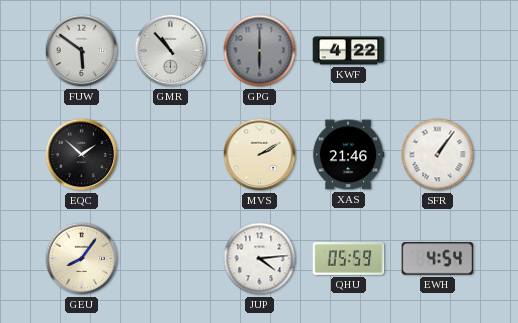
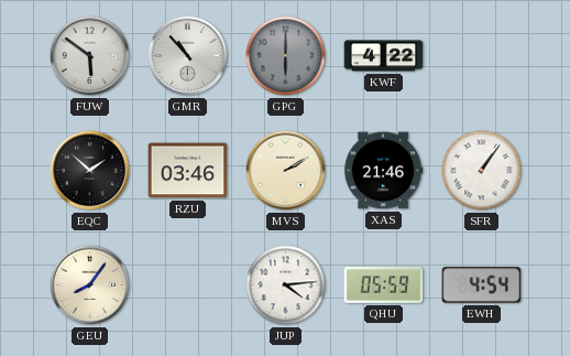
RZU: none -> 03:46
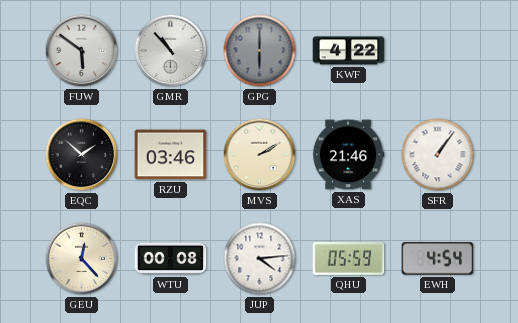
GEU: 8:06 -> 12:23
WTU: none -> 00:08
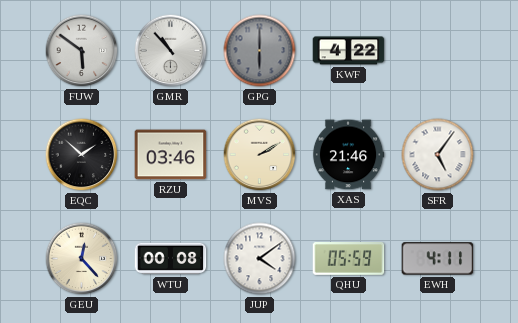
SFR: 1:06 -> 5:06
JUP: 4:14 -> 4:09
EWH: 4:54 -> 4:11
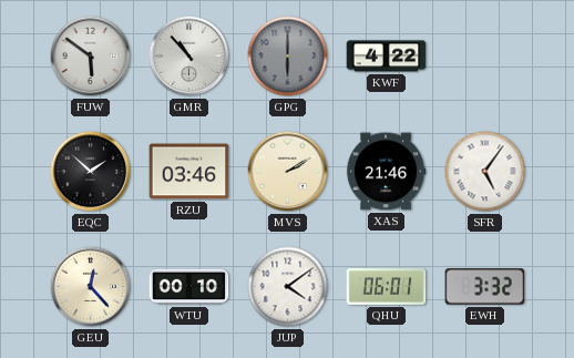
WTU: 00:08 -> 00:10
QHU: 05:59 -> 06:01
EWH: 4:11 -> 3:32
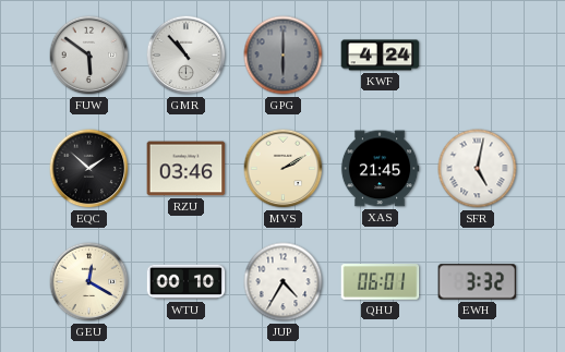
KWF: 4:22 -> 4:24
XAS: 21:46 -> 21:45
SFR: 5:06 -> 5:02
GEU: 12:23 -> 12:20
JUP: 4:09 -> 4:35
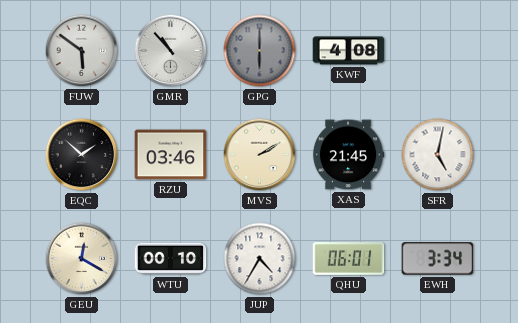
KWF: 4:24 -> 4:08
EWH: 3:32 -> 3:34
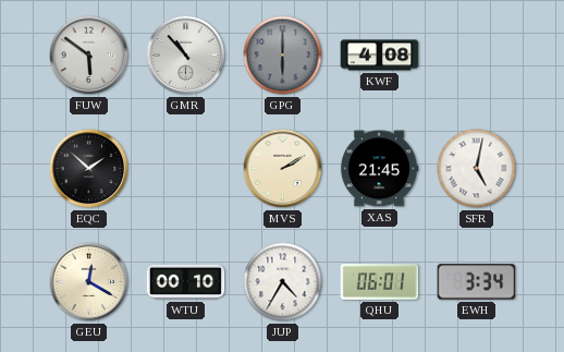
RZU: 03:46 -> none
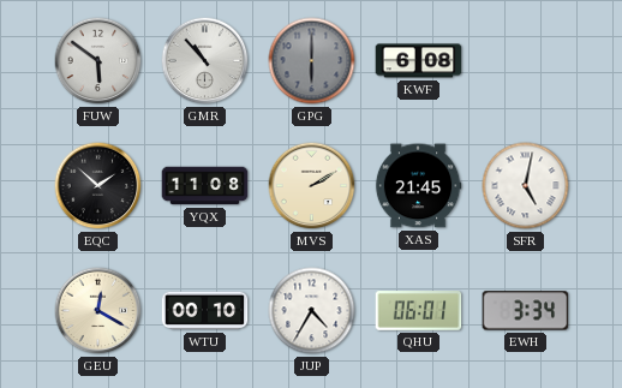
KWF: 4:08 -> 6:08
YQX: none -> 11:08
